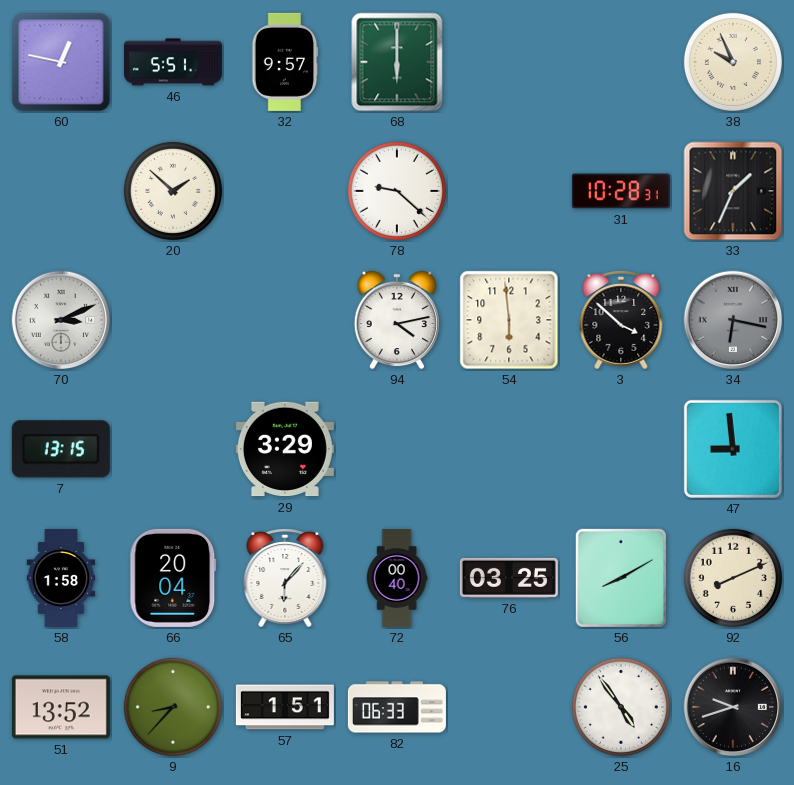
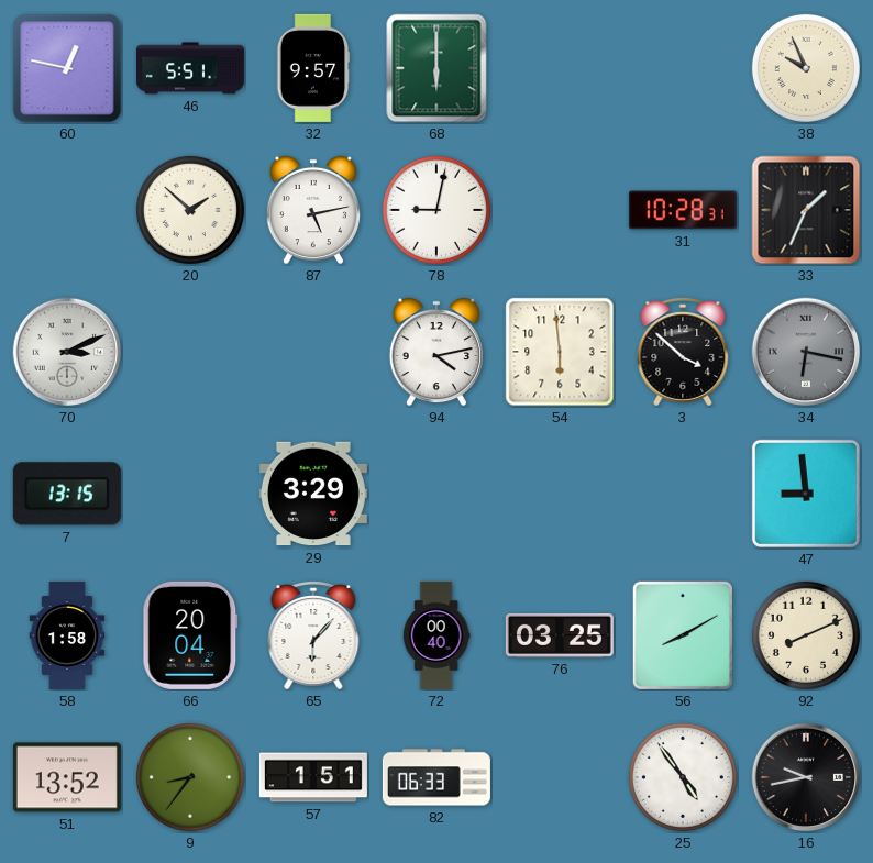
87: none -> 5:13
78: 9:22 -> 9:02
9: 8:37 -> 8:36
16: 9:42 -> 9:43
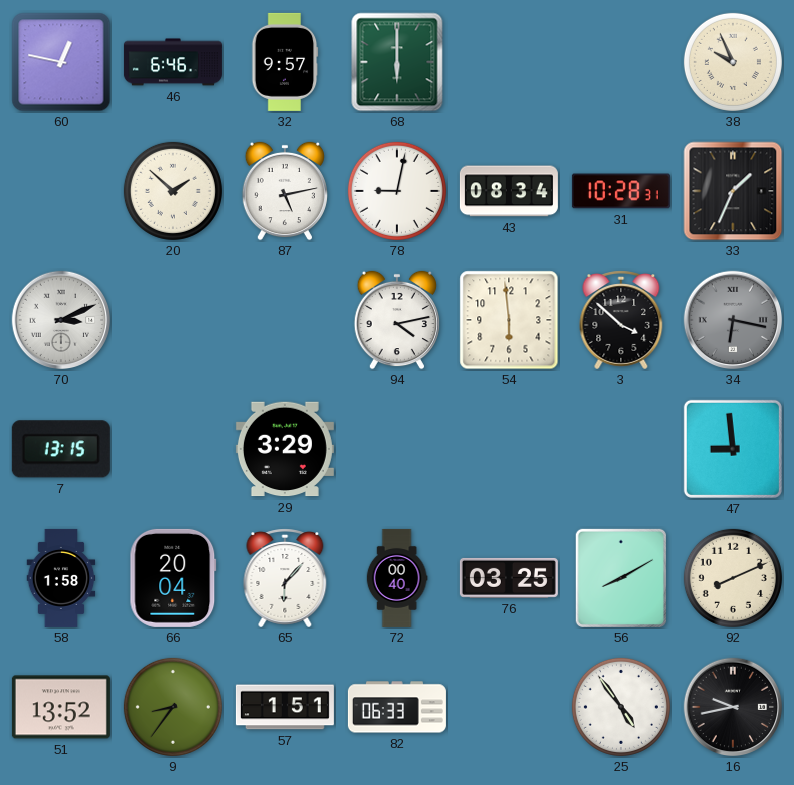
46: 5:51 -> 6:46
43: none -> 08:34
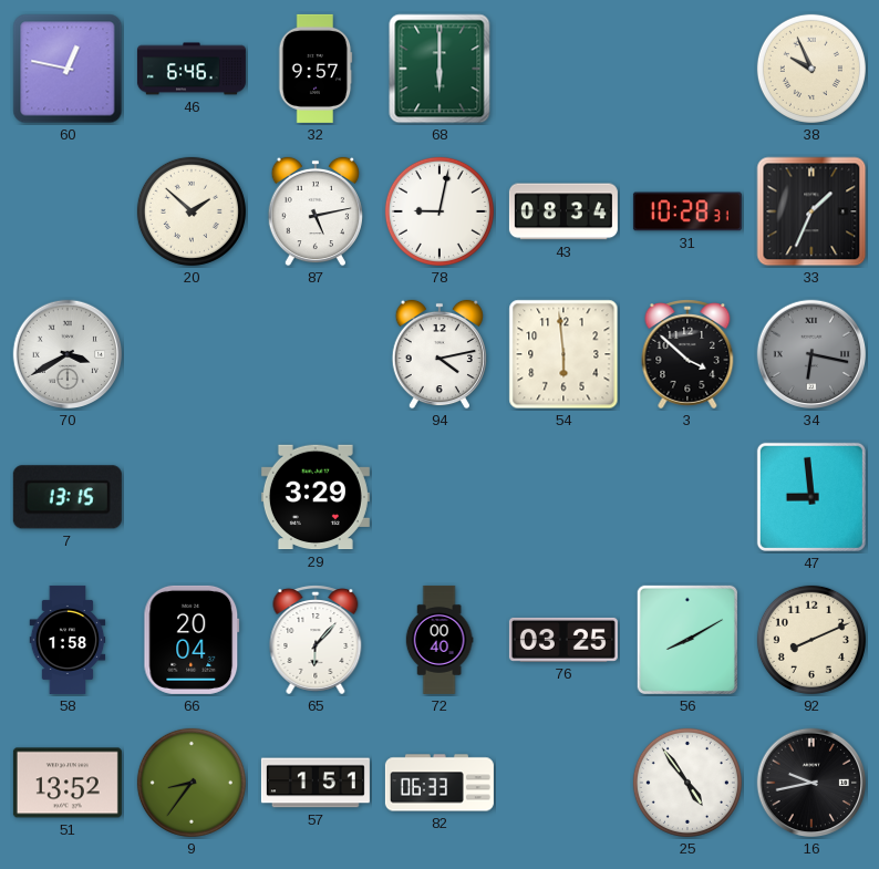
70: 3:11 -> 3:40
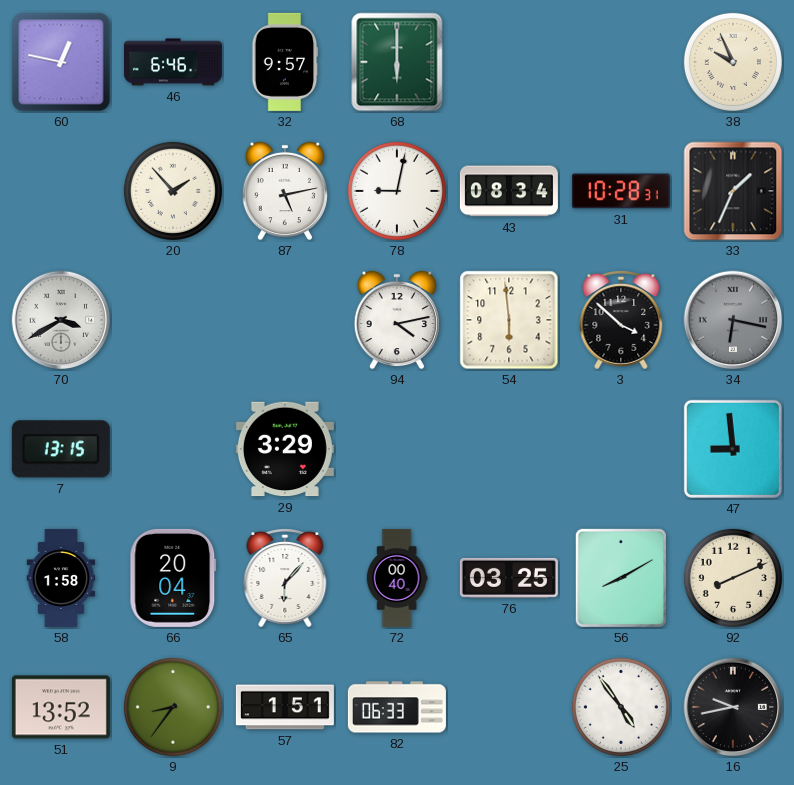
20: 1:52 -> 1:53
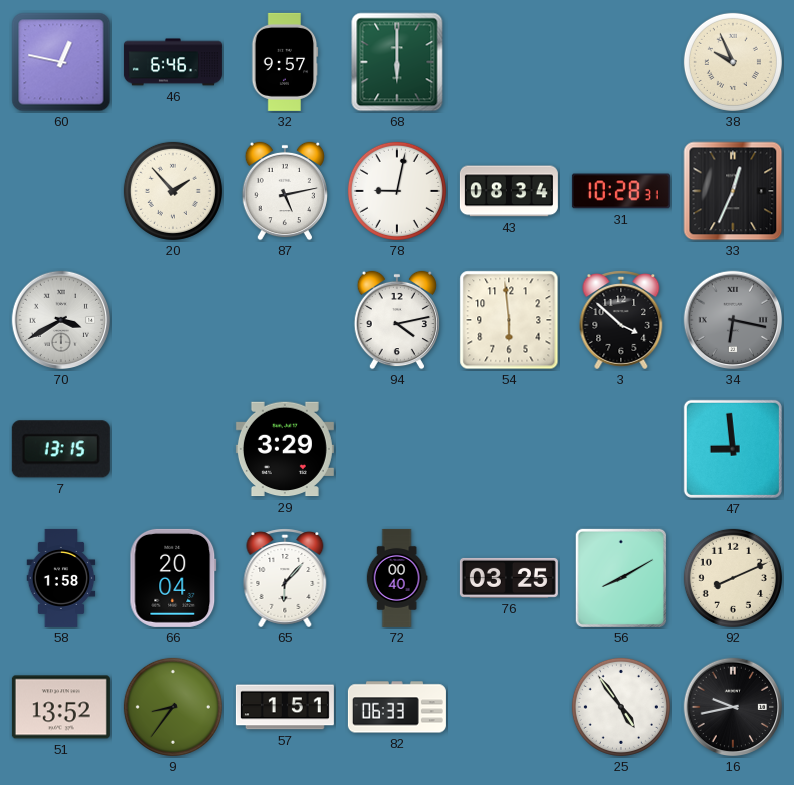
33: 1:34 -> 12:34
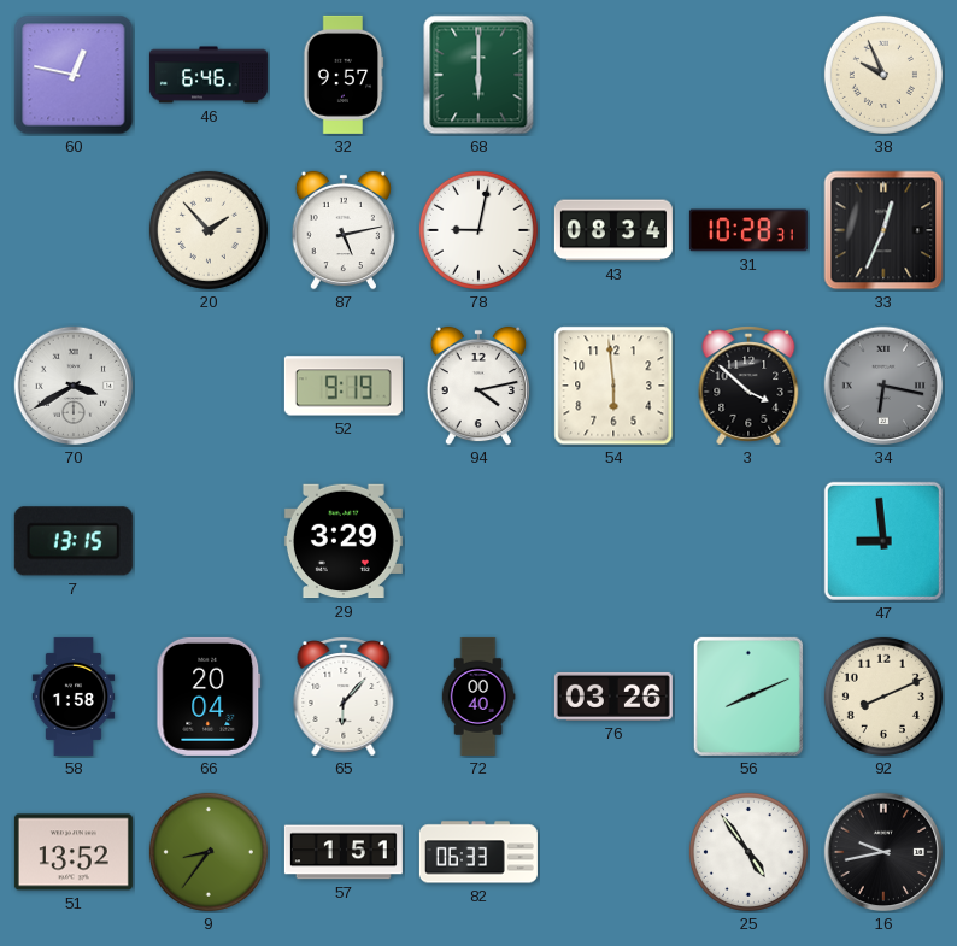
52: none -> 9:19
76: 03:25 -> 03:26
56: 8:10 -> 8:11
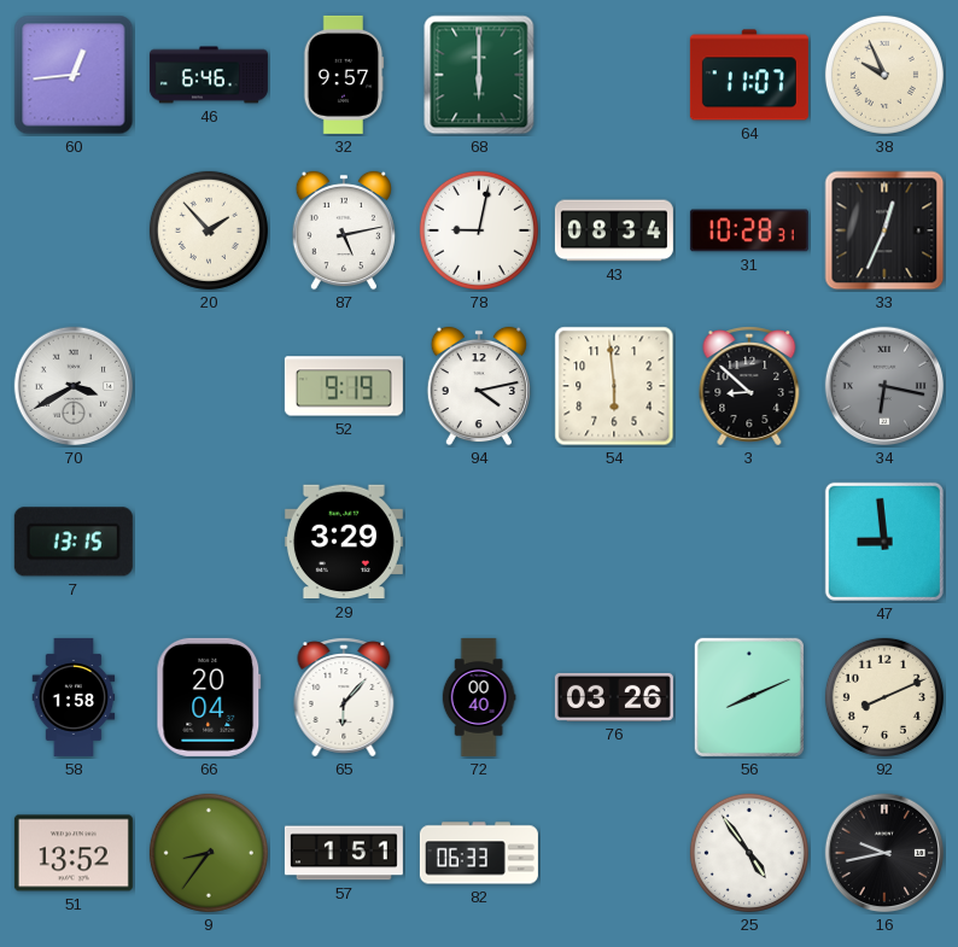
60: 12:47 -> 12:44
64: none -> 11:07
3: 3:52 -> 8:52
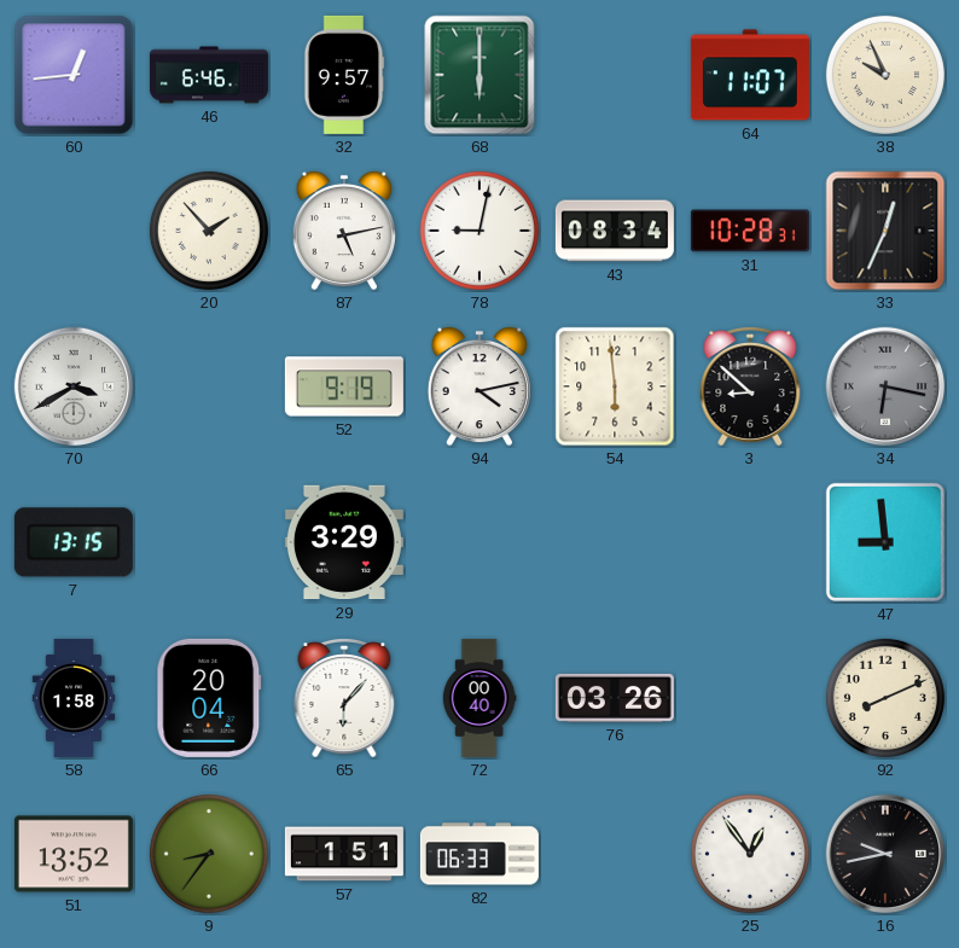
56: 8:11 -> none
25: 4:54 -> 12:54
